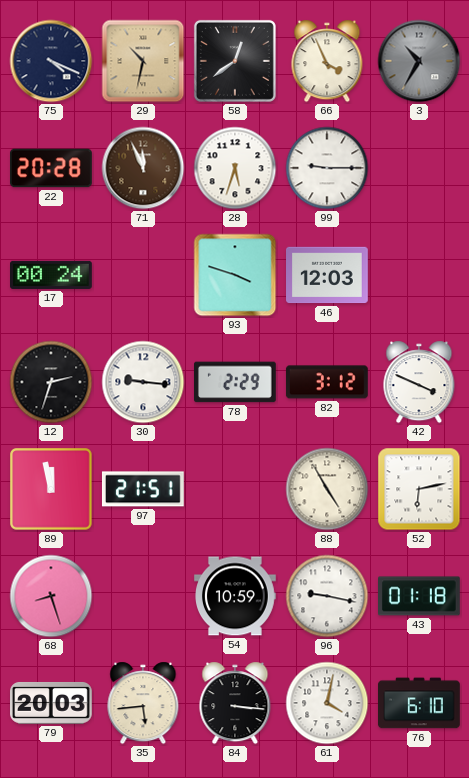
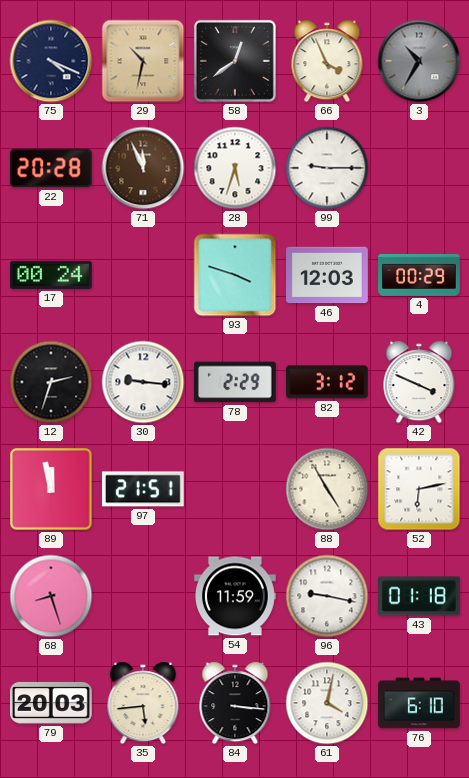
4: none -> 00:29
54: 10:59 -> 11:59
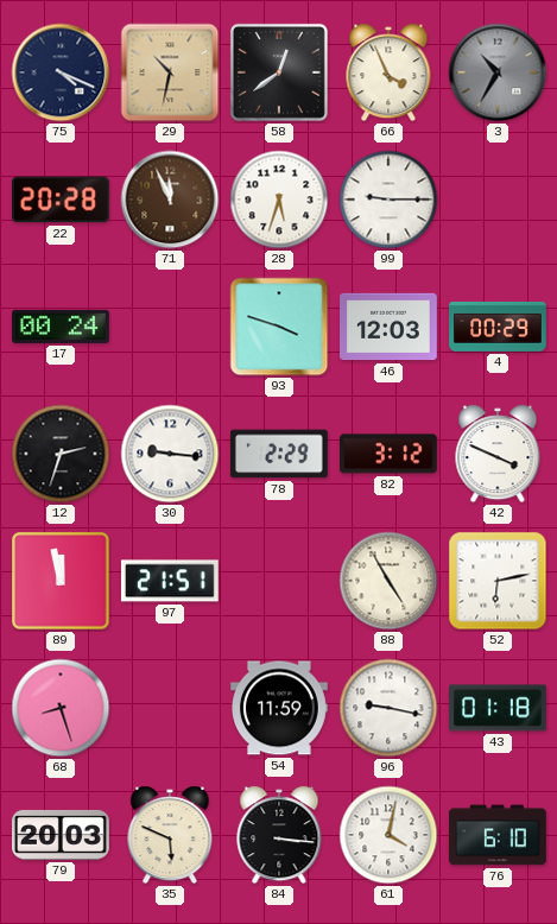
35: 5:44 -> 5:49
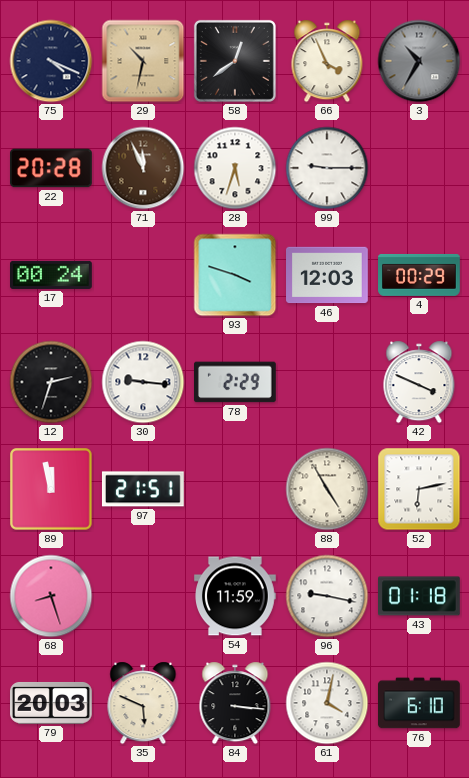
82: 3:12 -> none
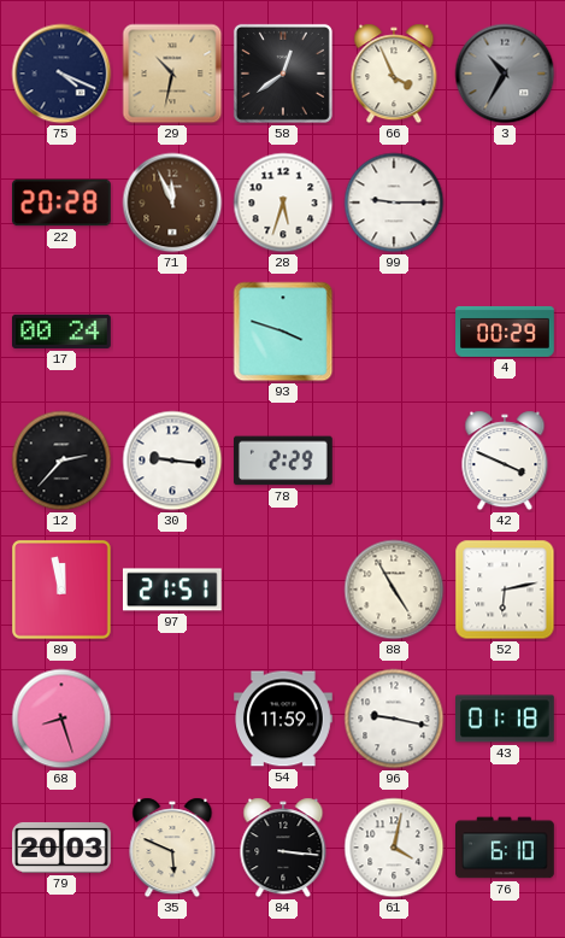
46: 12:03 -> none
12: 2:33 -> 2:37
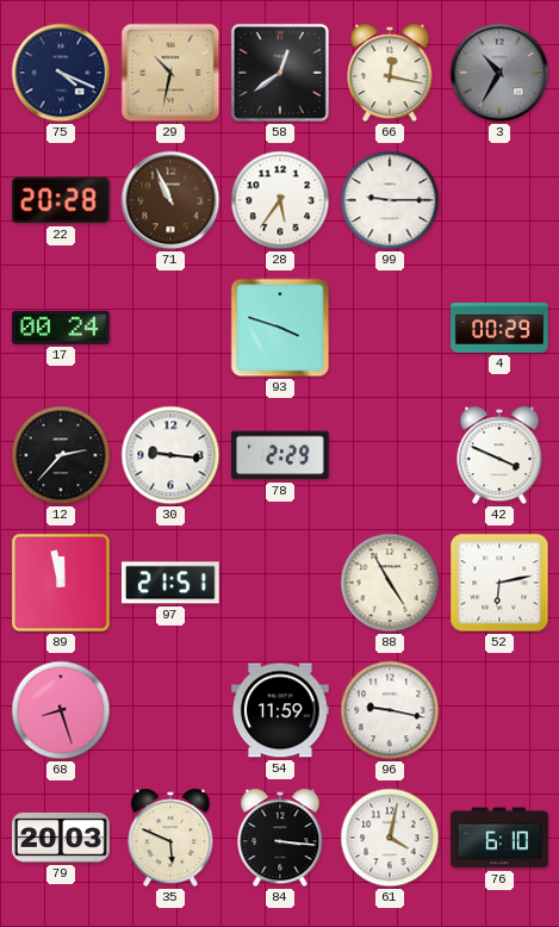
66: 3:56 -> 12:17
71: 11:56 -> 10:56
28: 5:33 -> 5:36
43: 01:18 -> none
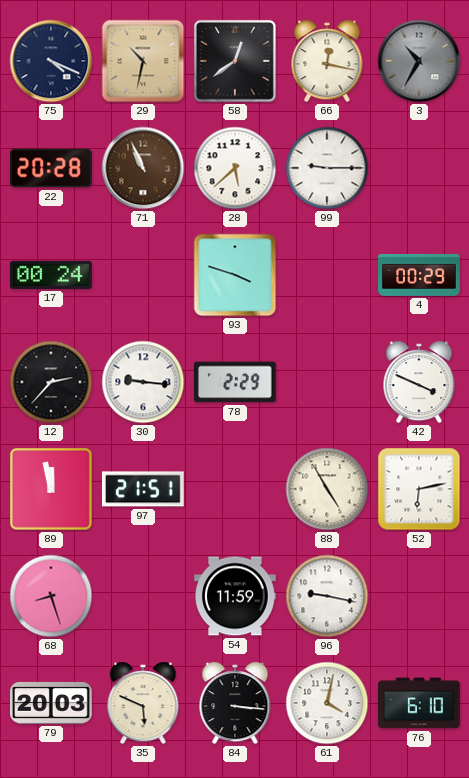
28: 5:36 -> 5:38
